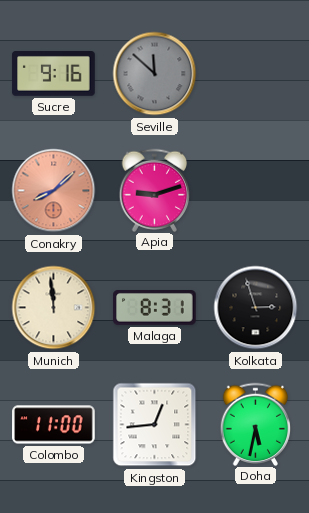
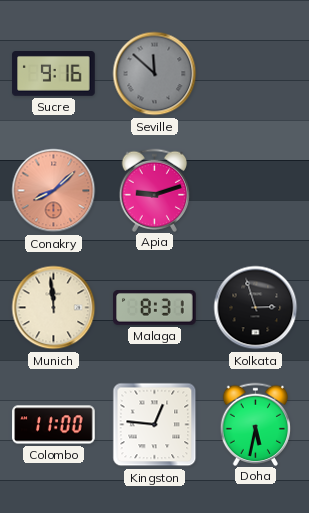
Kingston: 12:44 -> 12:46
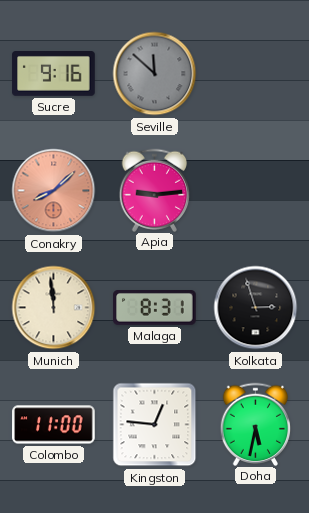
Apia: 9:12 -> 9:14
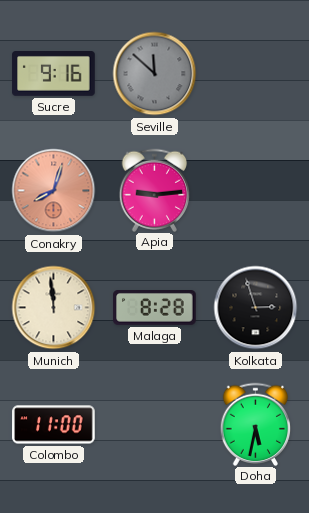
Conakry: 8:08 -> 8:03
Malaga: 8:31 -> 8:28
Kingston: 12:46 -> none
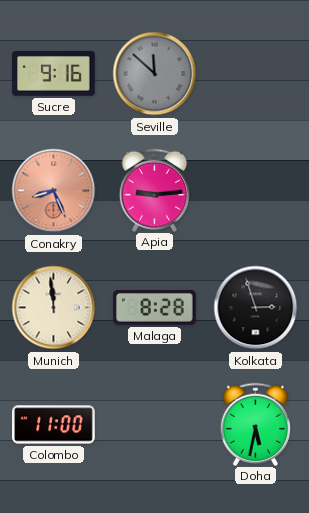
Conakry: 8:03 -> 8:26
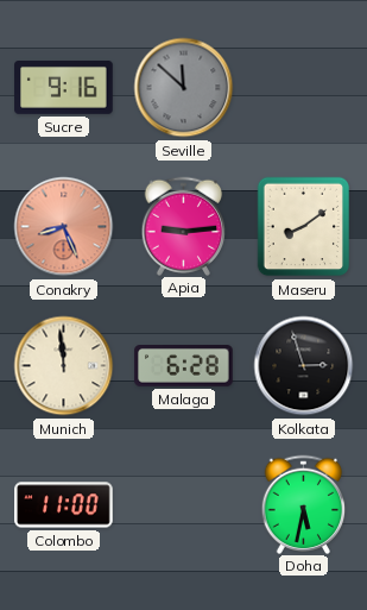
Maseru: none -> 8:09
Malaga: 8:28 -> 6:28
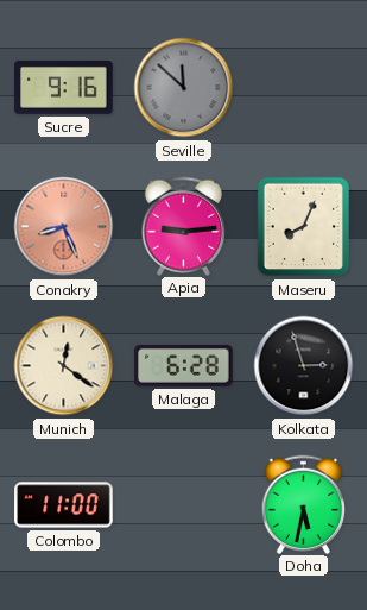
Maseru: 8:09 -> 8:04
Munich: 11:59 -> 12:21
